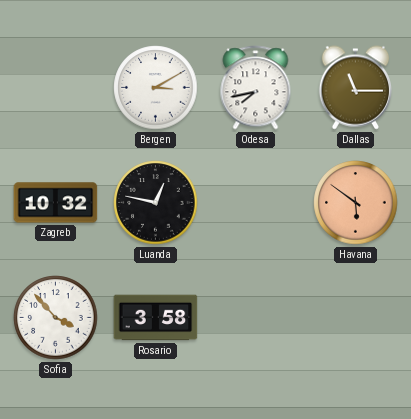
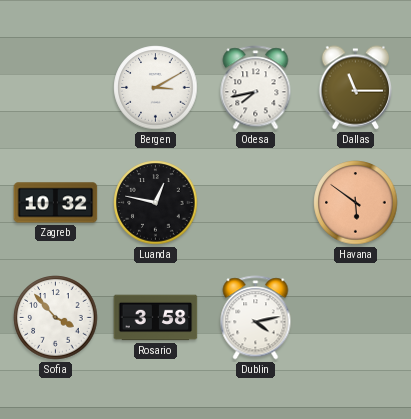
Dublin: none -> 4:13
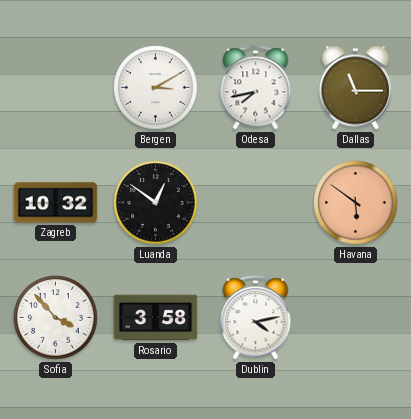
Luanda: 12:47 -> 12:51
